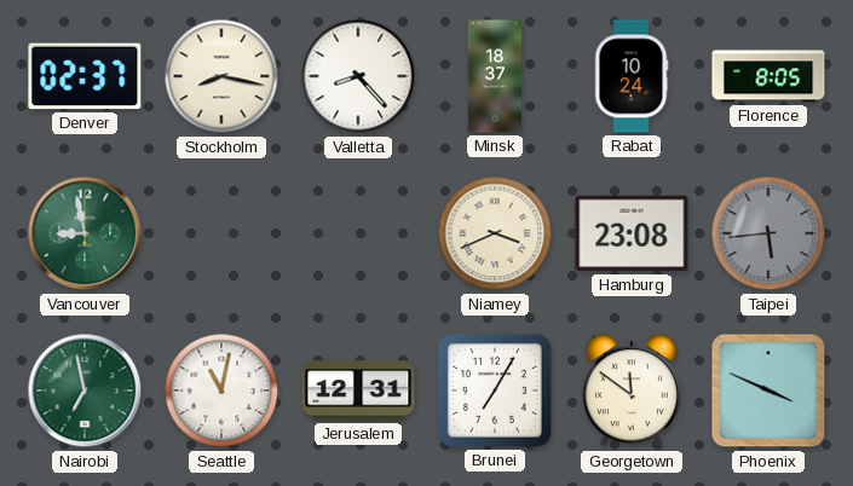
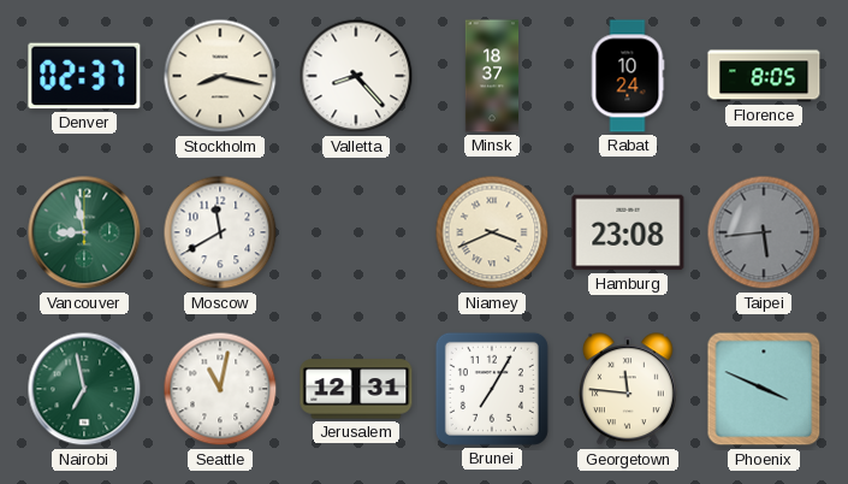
Moscow: none -> 11:40
Georgetown: 11:51 -> 11:46
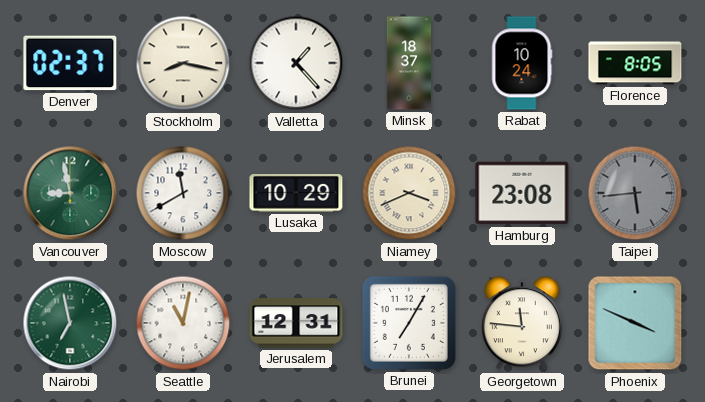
Valletta: 8:23 -> 1:23
Lusaka: none -> 10:29
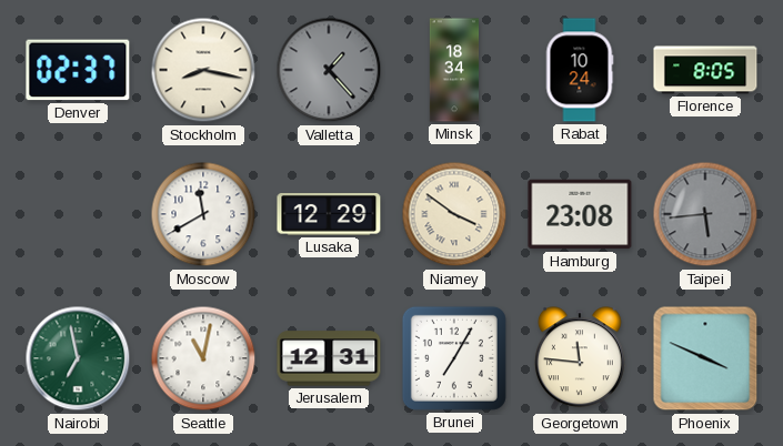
Valletta dial: white -> grey
Minsk: 18:37 -> 18:34
Vancouver: 8:58 -> none
Lusaka: 10:29 -> 12:29
Niamey: 3:41 -> 3:51
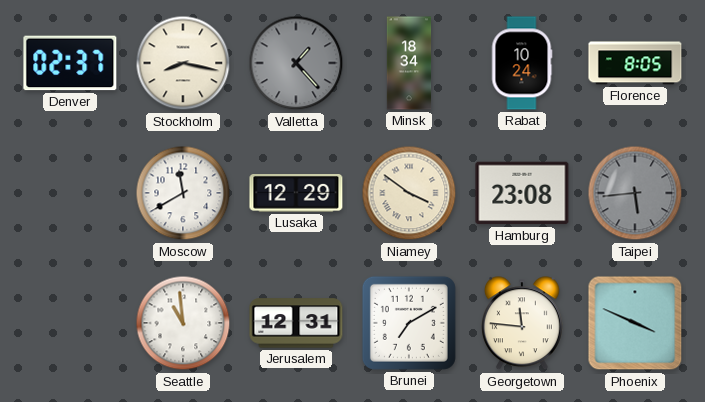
Nairobi: 6:58 -> none
Seattle: 11:02 -> 10:59
Brunei: 7:05 -> 7:10
